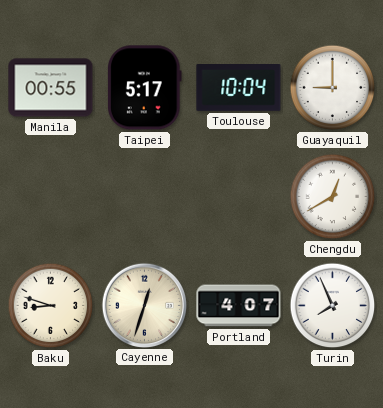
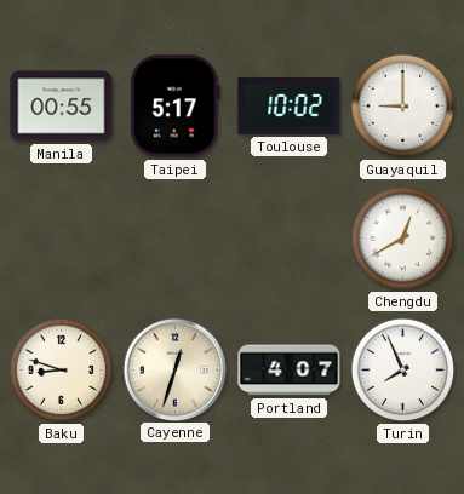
Toulouse: 10:04 -> 10:02
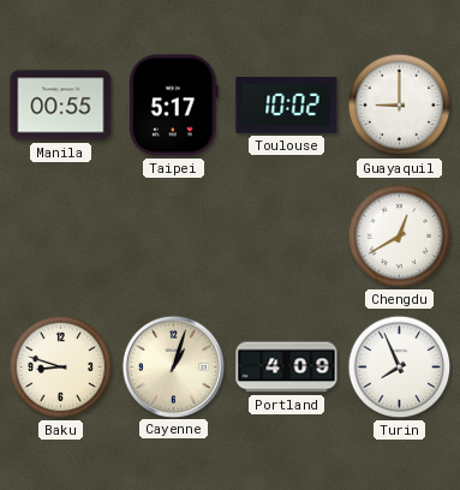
Cayenne: 12:33 -> 1:03
Portland: 4:07 -> 4:09
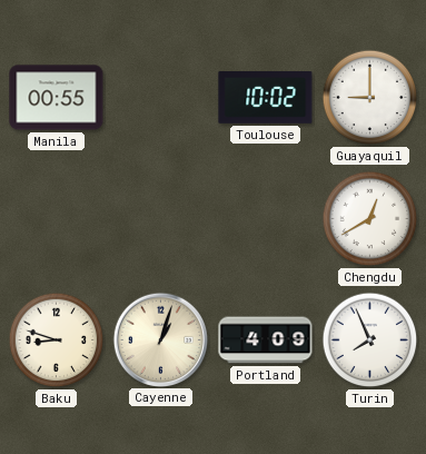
Taipei: 5:17 -> none
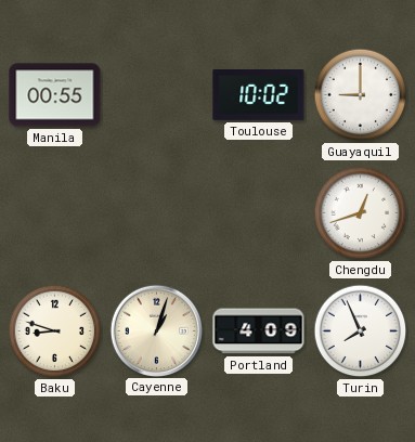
Chengdu: 12:40 -> 12:42
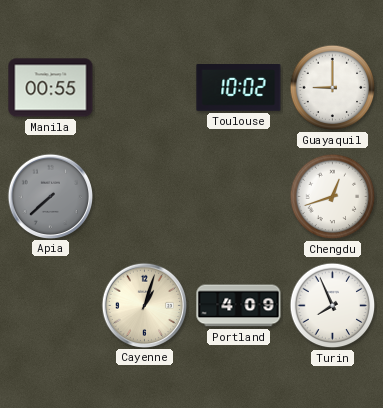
Apia: none -> 7:38
Baku: 8:48 -> none
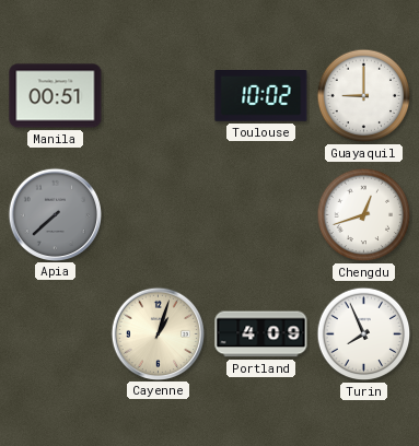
Manila: 00:55 -> 00:51
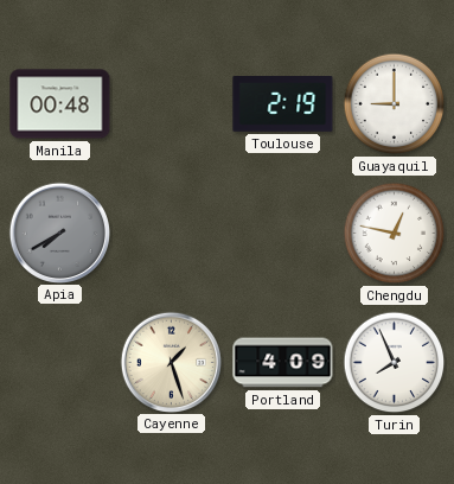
Manila: 00:51 -> 00:48
Toulouse: 10:02 -> 2:19
Apia: 7:38 -> 7:40
Chengdu: 12:42 -> 12:47
Cayenne: 1:03 -> 1:27
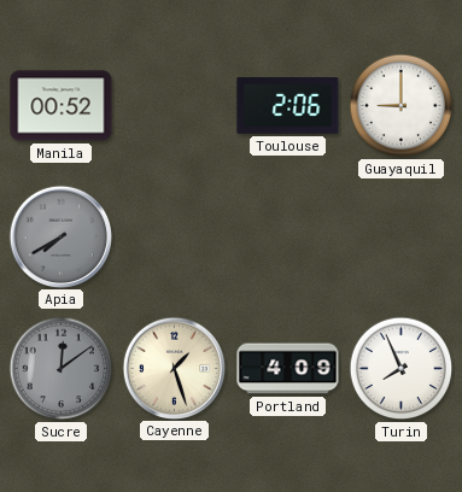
Manila: 00:48 -> 00:52
Toulouse: 2:19 -> 2:06
Chengdu: 12:47 -> none
Sucre: none -> 12:09
